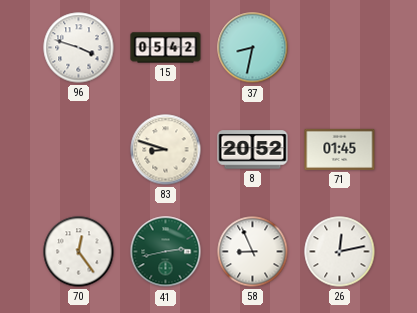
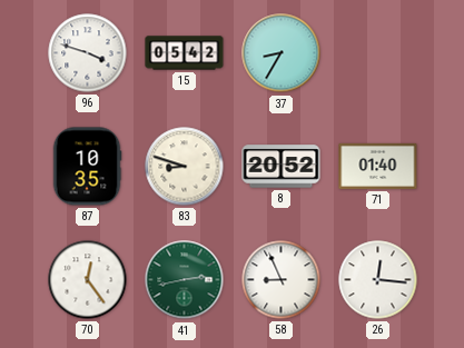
37: 8:32 -> 8:35
87: none -> 10:35
71: 01:45 -> 01:40
26: 12:13 -> 12:16
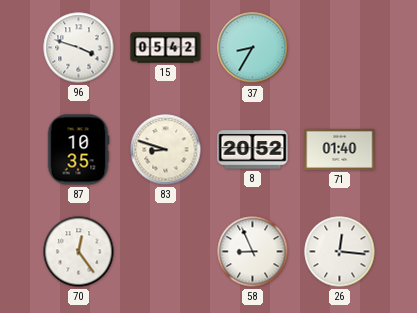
41: 2:43 -> none
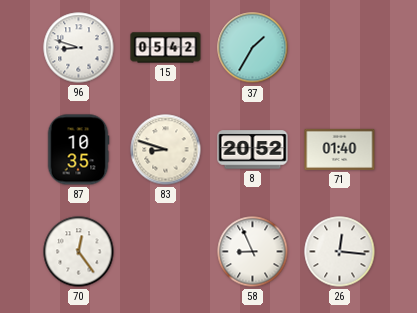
96: 3:48 -> 8:48
37: 8:35 -> 1:35
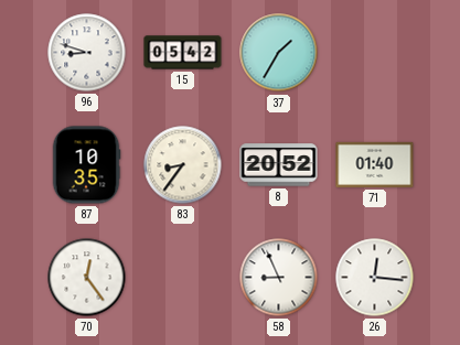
83: 8:48 -> 8:36
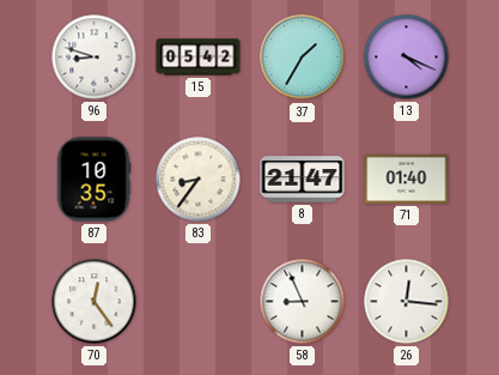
13: none -> 4:19
8: 20:52 -> 21:47
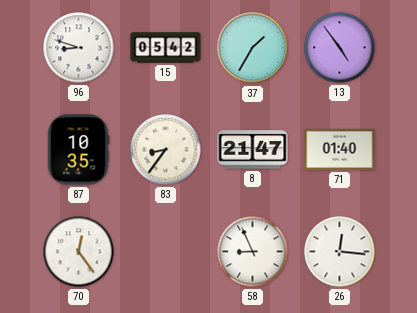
13: 4:19 -> 4:54
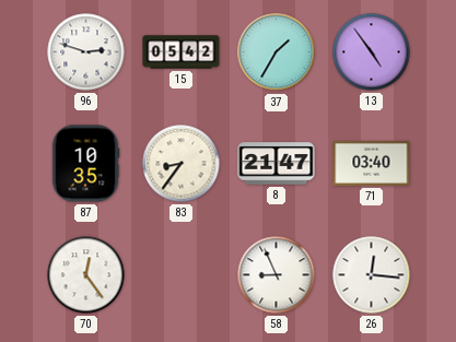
96: 8:48 -> 2:48
71: 01:40 -> 03:40
